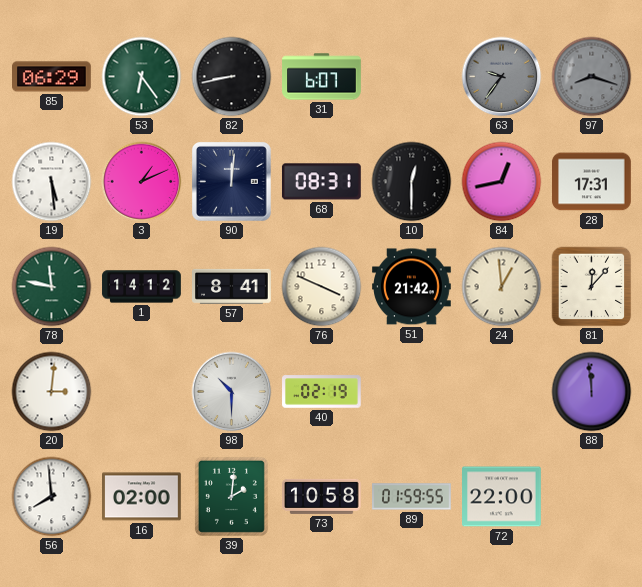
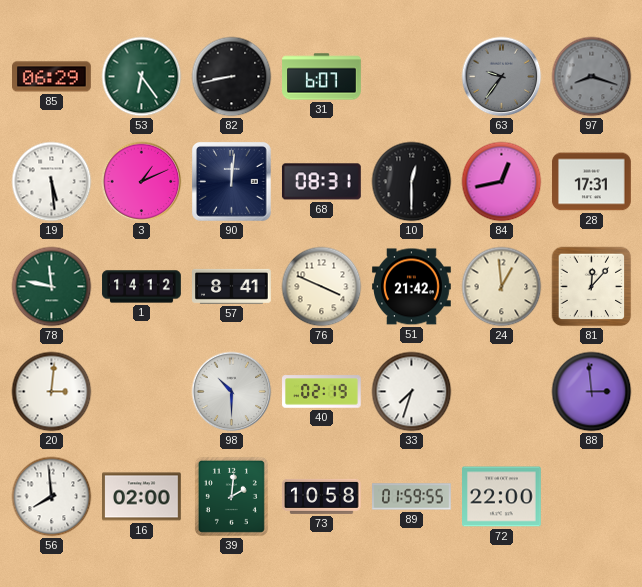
33: none -> 7:33
88: 11:59 -> 2:59
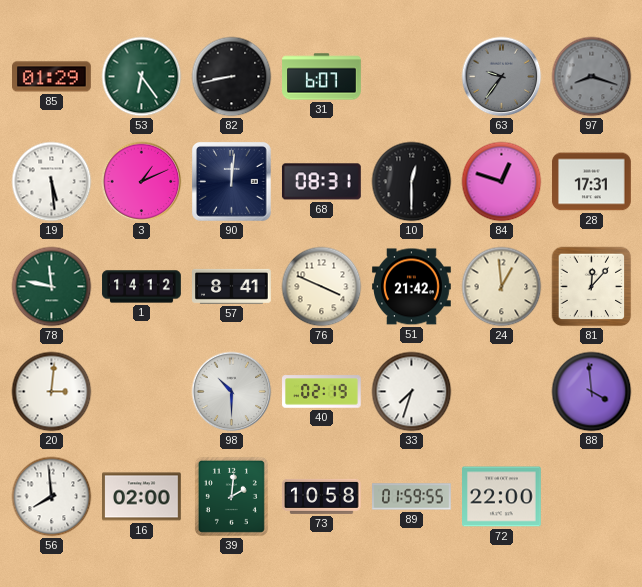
85: 06:29 -> 01:29
84: 12:43 -> 12:48
88: 2:59 -> 3:59
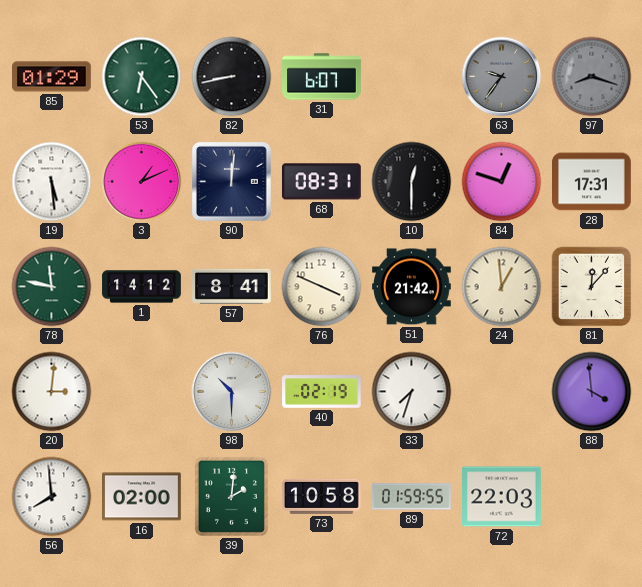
72: 22:00 -> 22:03
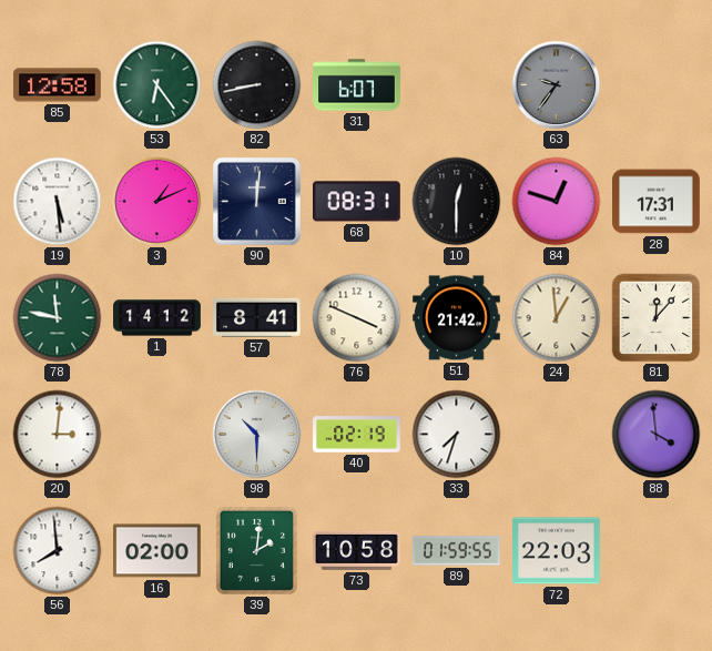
85: 01:29 -> 12:58
97: 8:18 -> none
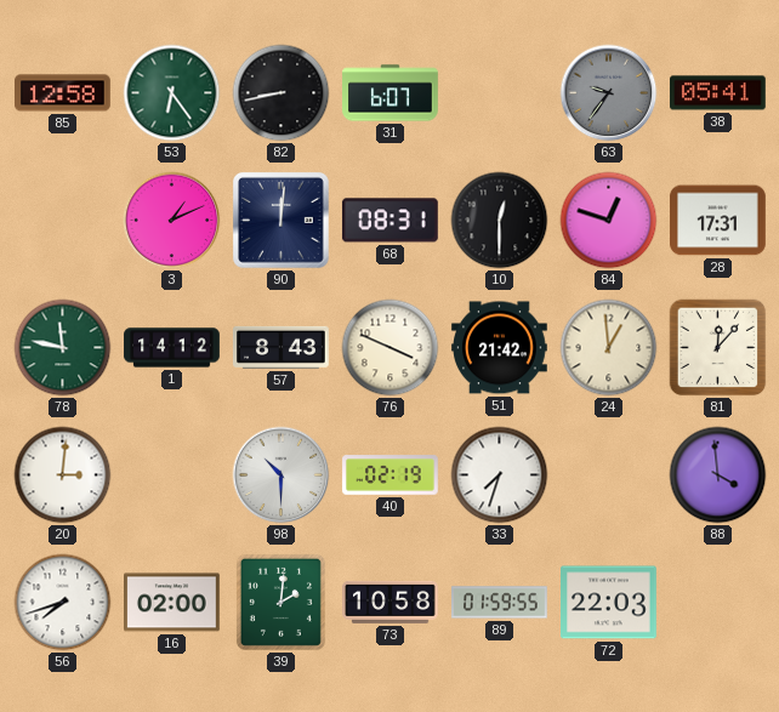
38: none -> 05:41
19: 5:29 -> none
57: 8:41 -> 8:43
56: 7:59 -> 7:42
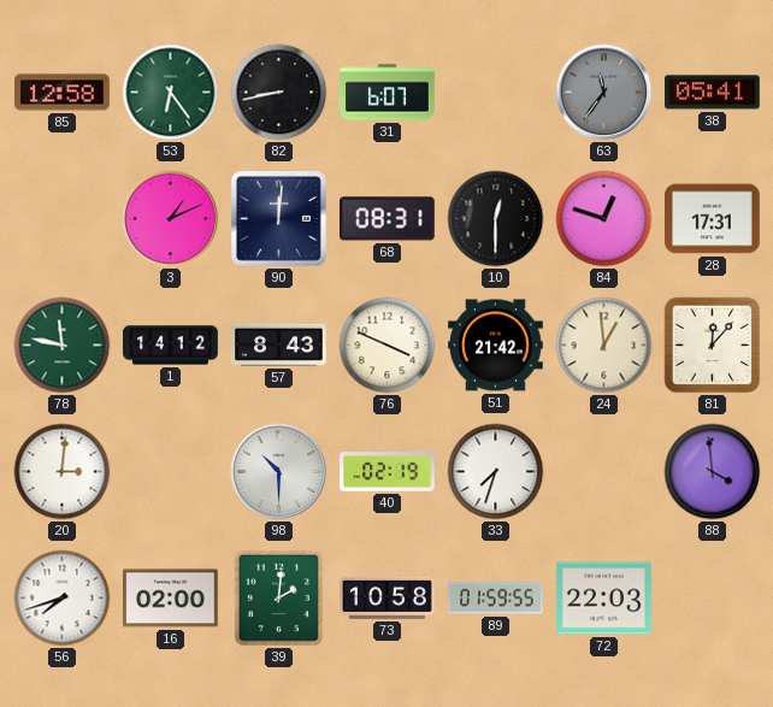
63: 9:36 -> 11:36
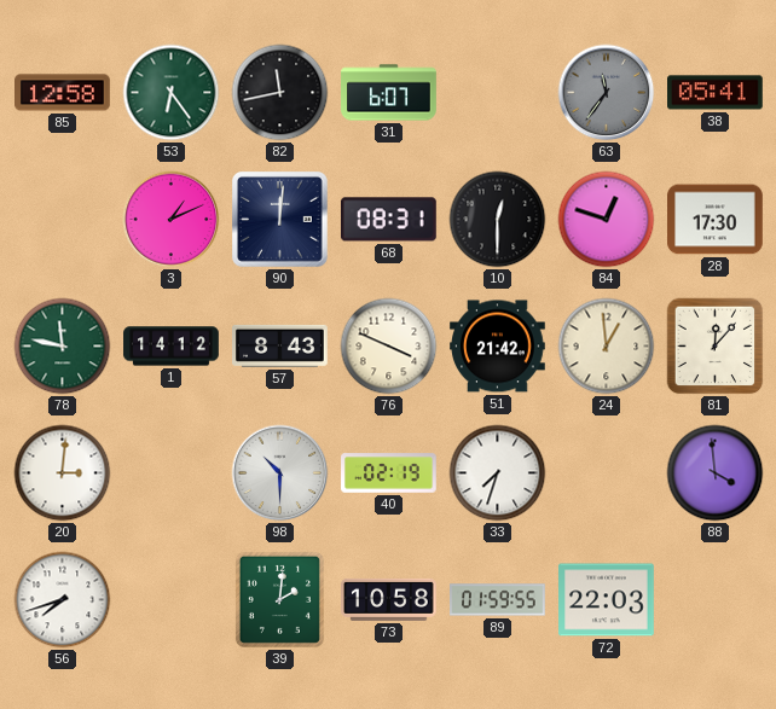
82: 8:43 -> 11:43
28: 17:31 -> 17:30
16: 02:00 -> none
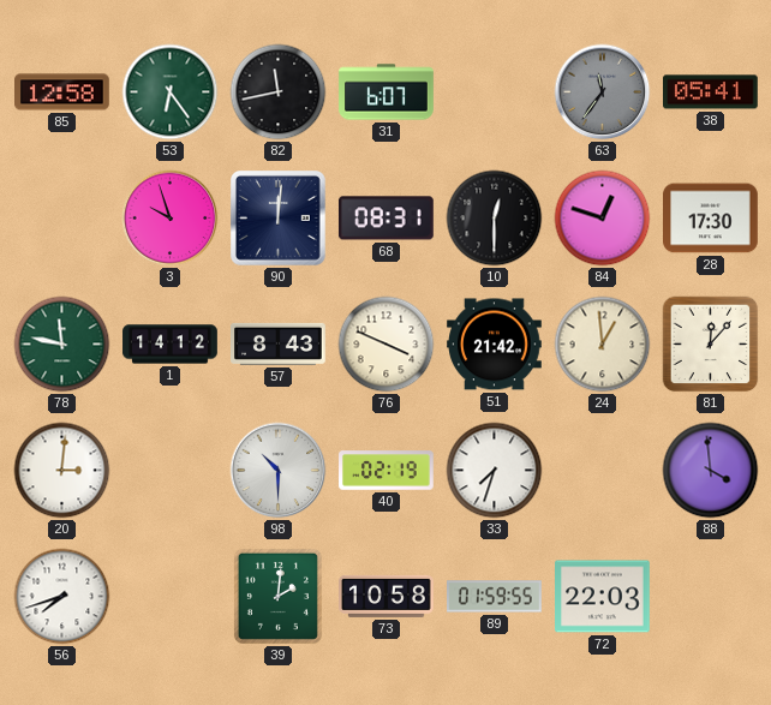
3: 1:11 -> 9:57
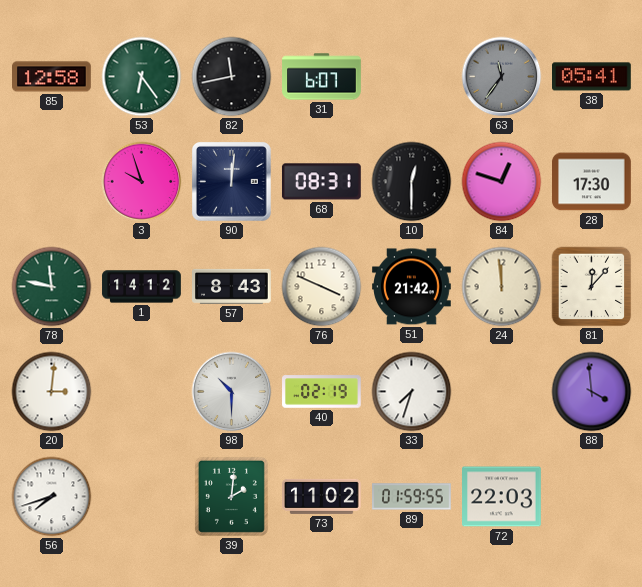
24: 12:59 -> 11:59
73: 10:58 -> 11:02
